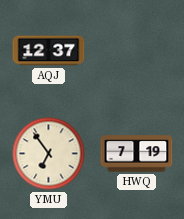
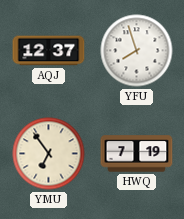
YFU: none -> 7:57
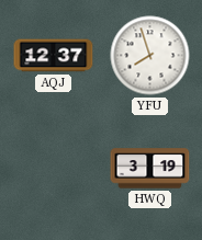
YMU: 6:54 -> none
HWQ: 7:19 -> 3:19
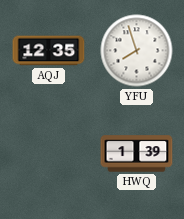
AQJ: 12:37 -> 12:35
HWQ: 3:19 -> 1:39
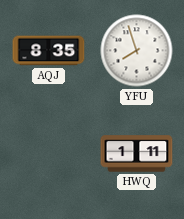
AQJ: 12:35 -> 8:35
HWQ: 1:39 -> 1:11
